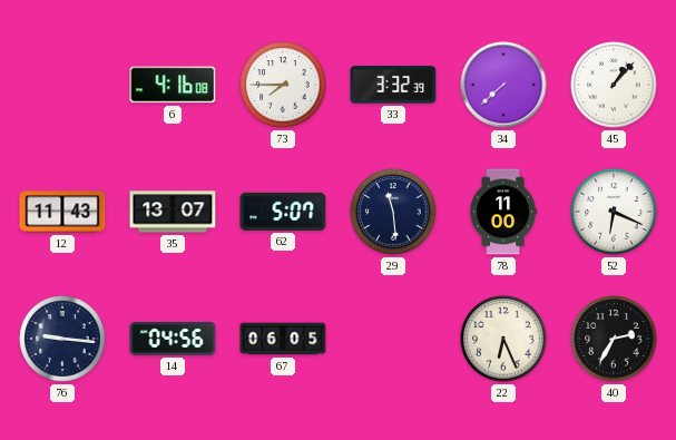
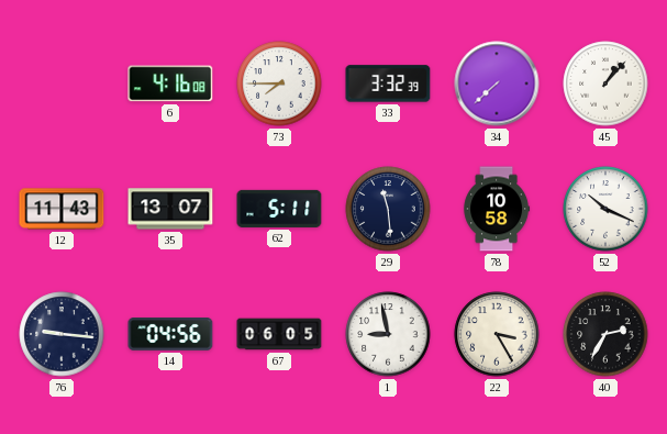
62: 5:07 -> 5:11
78: 11:00 -> 10:58
52: 6:19 -> 10:19
1: none -> 8:58
22: 6:26 -> 3:25
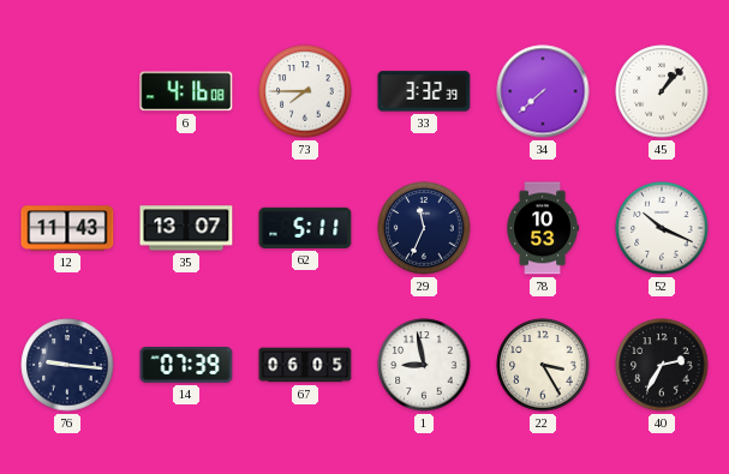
29: 11:29 -> 11:34
78: 10:58 -> 10:53
14: 04:56 -> 07:39
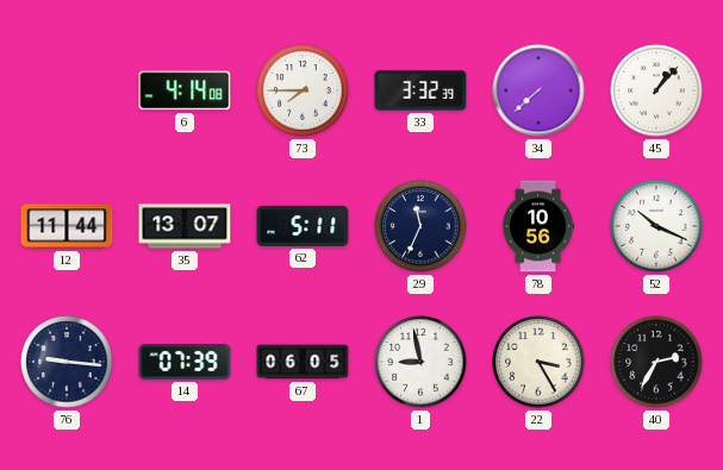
6: 4:16 -> 4:14
12: 11:43 -> 11:44
78: 10:53 -> 10:56
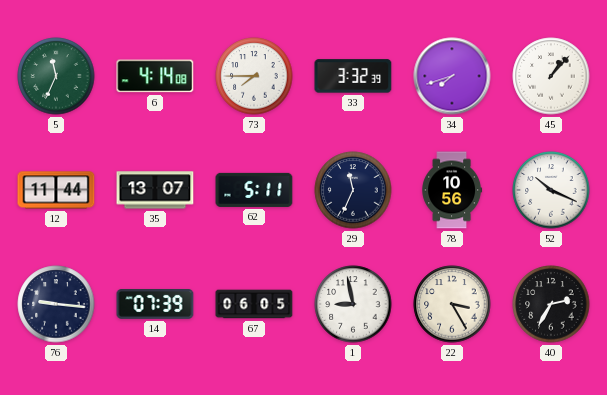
5: none -> 11:34
34: 7:38 -> 7:42
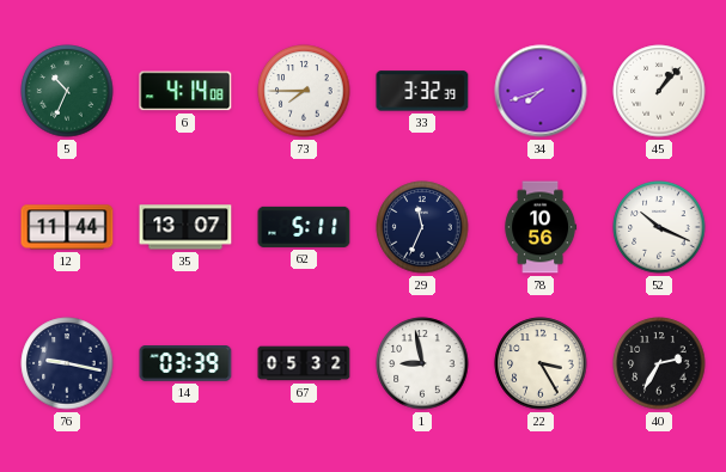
5: 11:34 -> 10:34
76: 9:16 -> 9:17
14: 07:39 -> 03:39
67: 06:05 -> 05:32
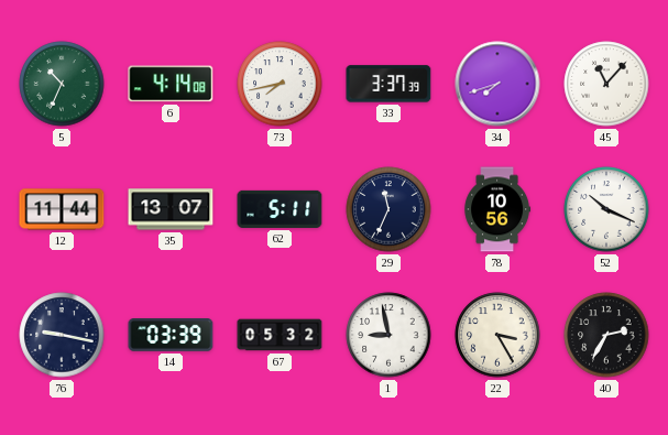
73: 7:45 -> 7:43
33: 3:32 -> 3:37
45: 1:07 -> 11:07
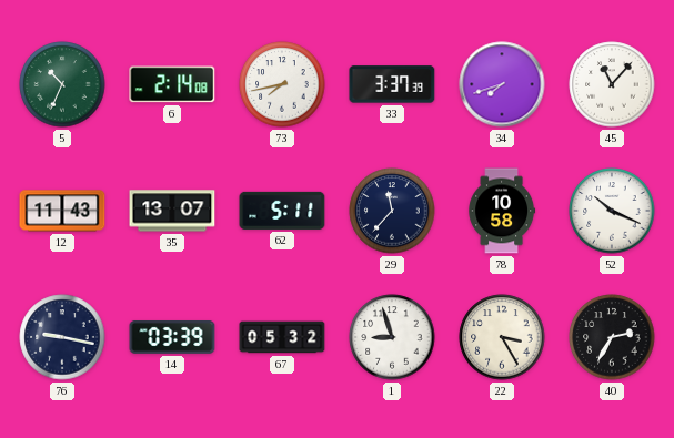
6: 4:14 -> 2:14
12: 11:44 -> 11:43
29: 11:34 -> 11:37
78: 10:56 -> 10:58
1: 8:58 -> 8:57
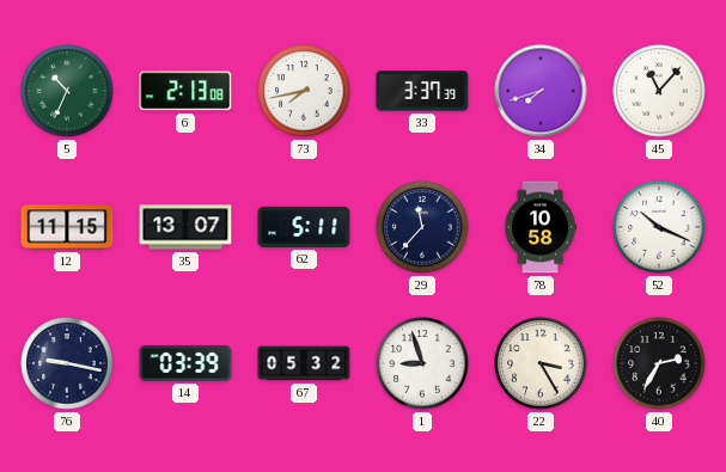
6: 2:14 -> 2:13
12: 11:43 -> 11:15
